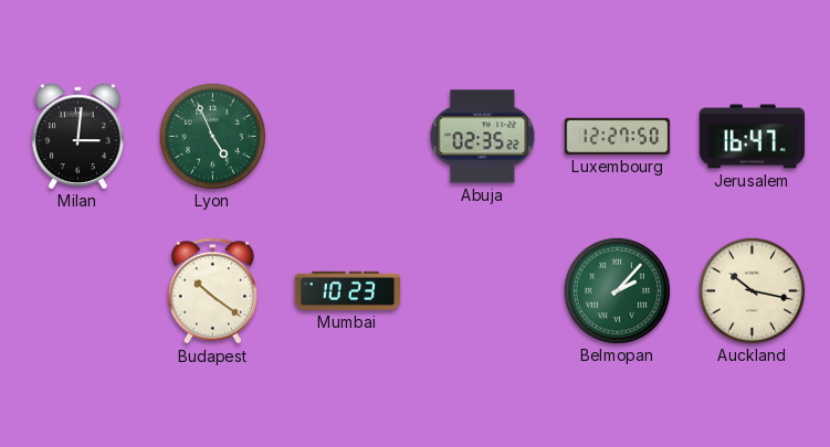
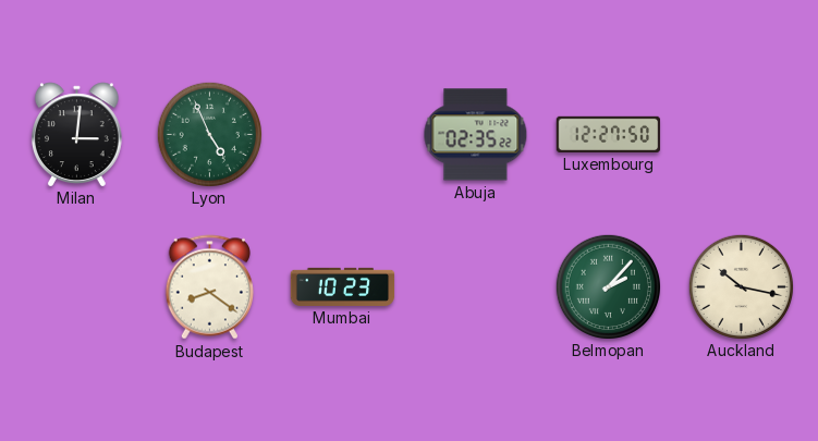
Jerusalem: 16:47 -> none
Budapest: 10:21 -> 8:21
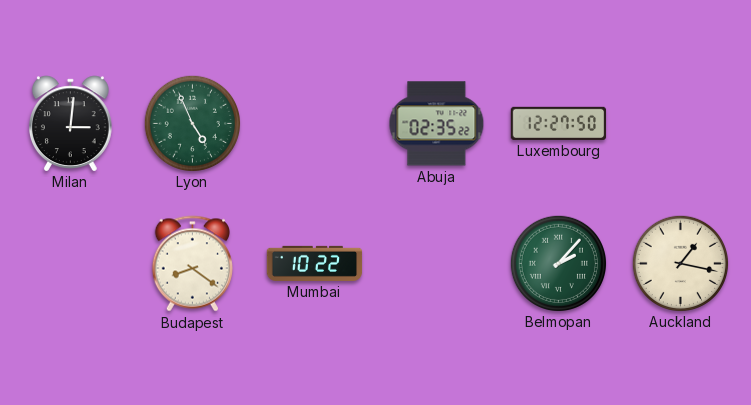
Mumbai: 10:23 -> 10:22
Auckland: 10:17 -> 1:17
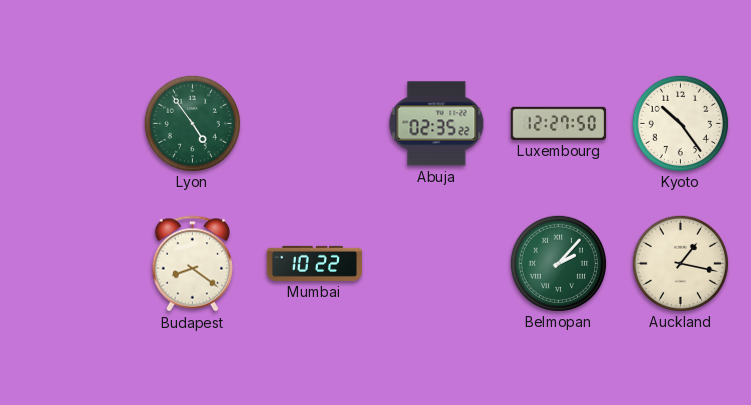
Milan: 3:01 -> none
Lyon: 4:56 -> 4:54
Kyoto: none -> 10:24
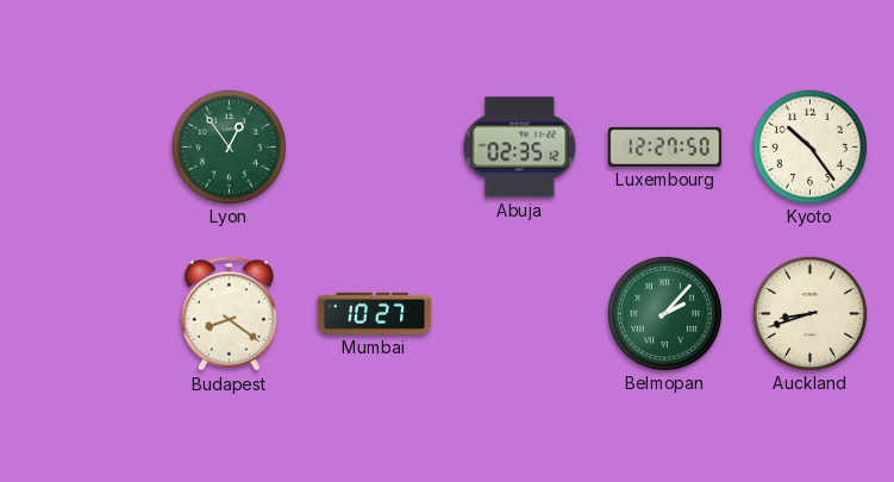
Lyon: 4:54 -> 12:54
Abuja: 02:35:22 -> 02:35:12
Mumbai: 10:22 -> 10:27
Auckland: 1:17 -> 8:42
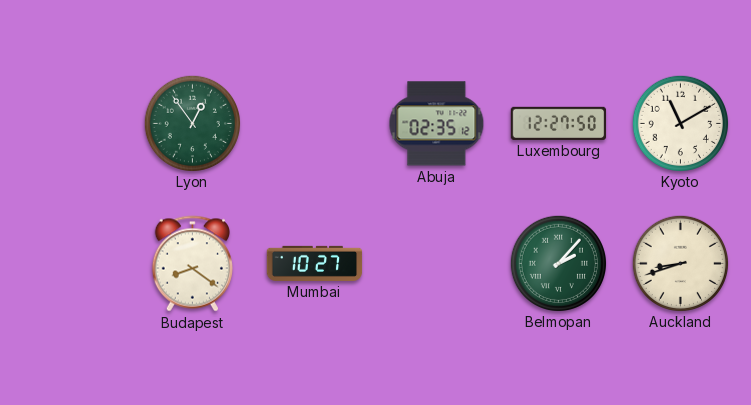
Kyoto: 10:24 -> 11:10
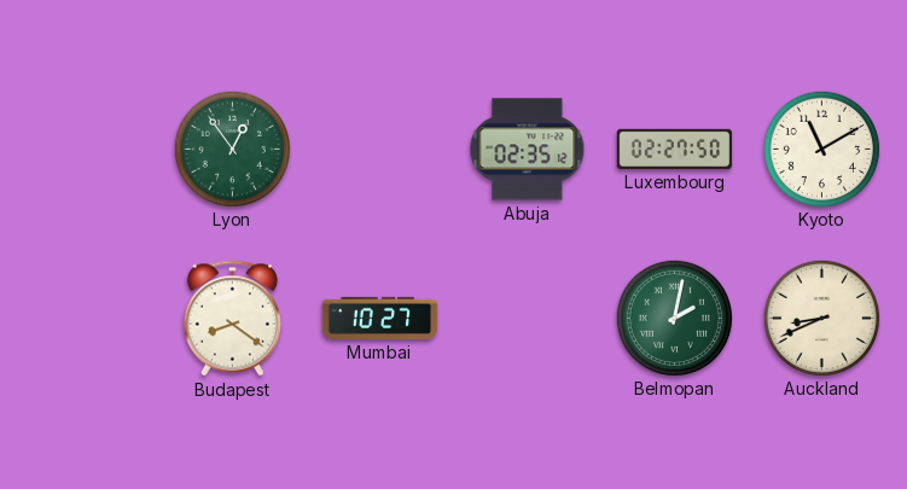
Luxembourg: 12:27 -> 02:27
Belmopan: 2:07 -> 2:02
Auckland: 8:42 -> 8:41
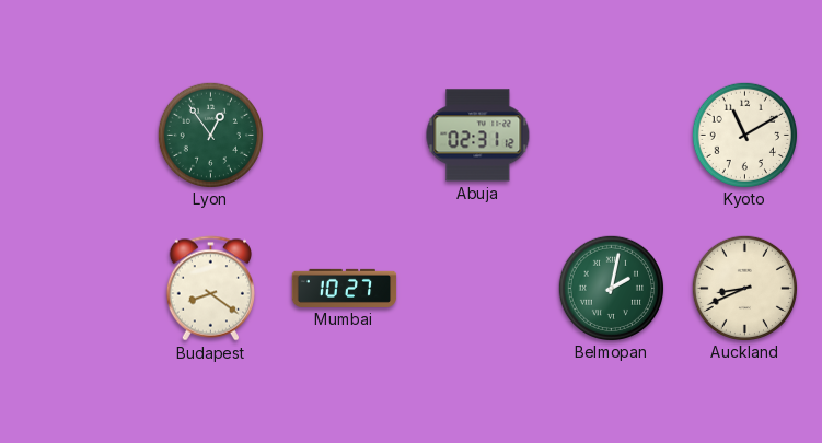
Abuja: 02:35 -> 02:31
Luxembourg: 02:27 -> none
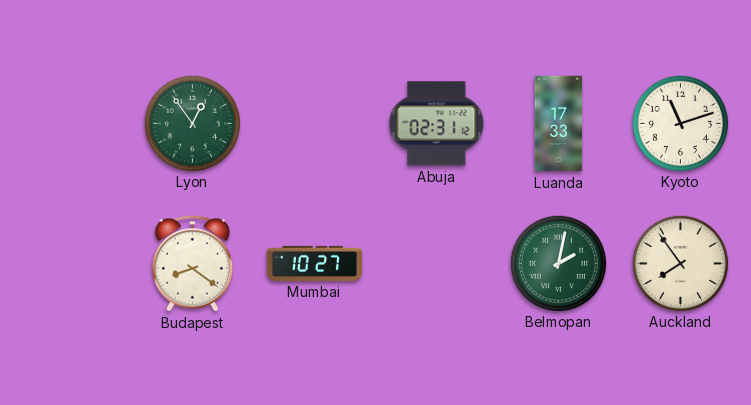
Luanda: none -> 17:33
Kyoto: 11:10 -> 11:12
Auckland: 8:41 -> 7:54
